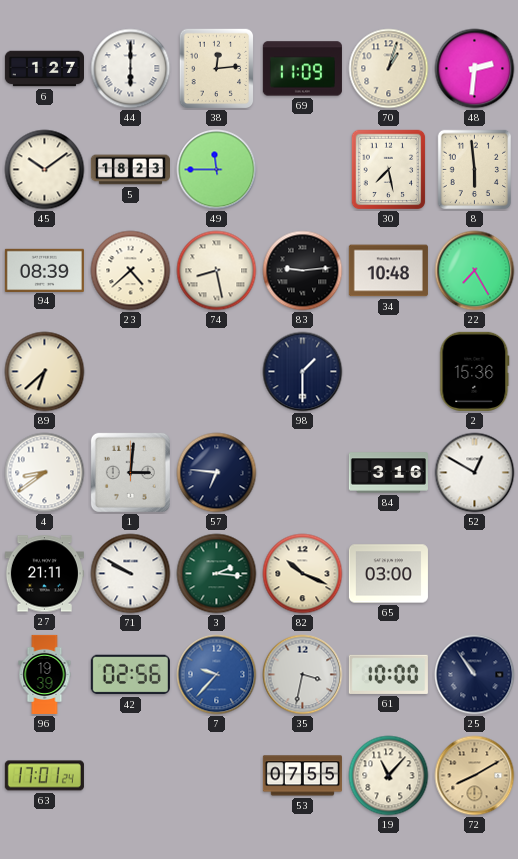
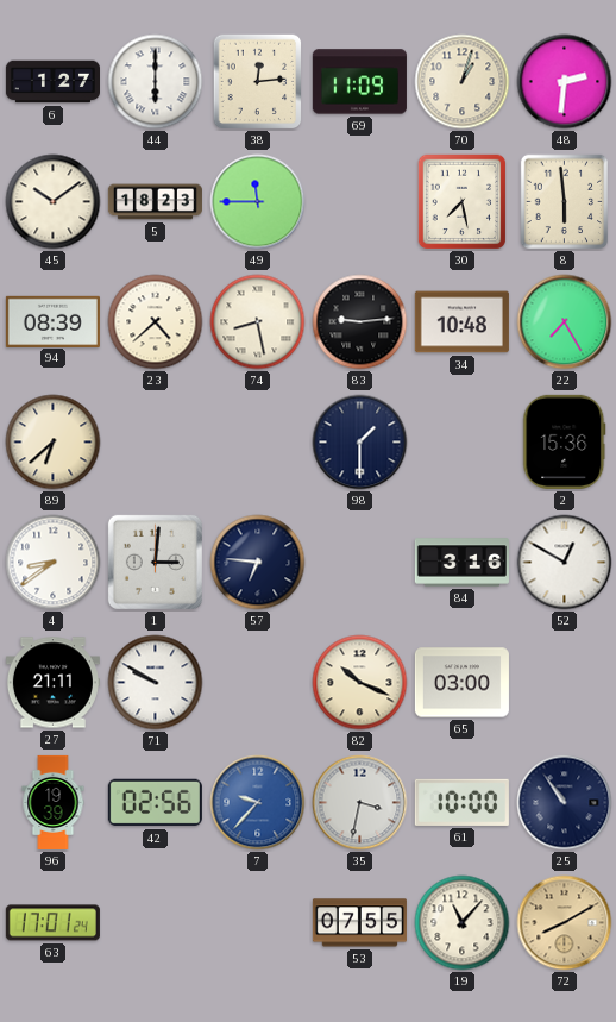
3: 2:16 -> none
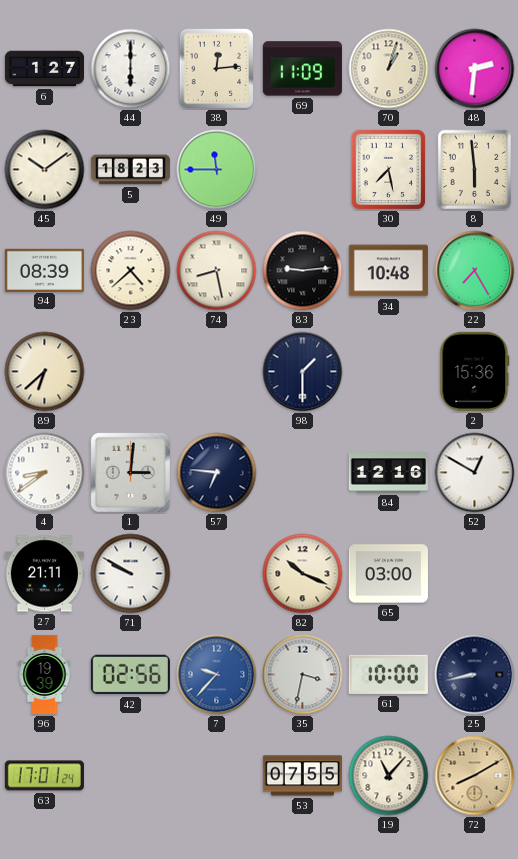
84: 3:16 -> 12:16
25: 10:54 -> 8:43
